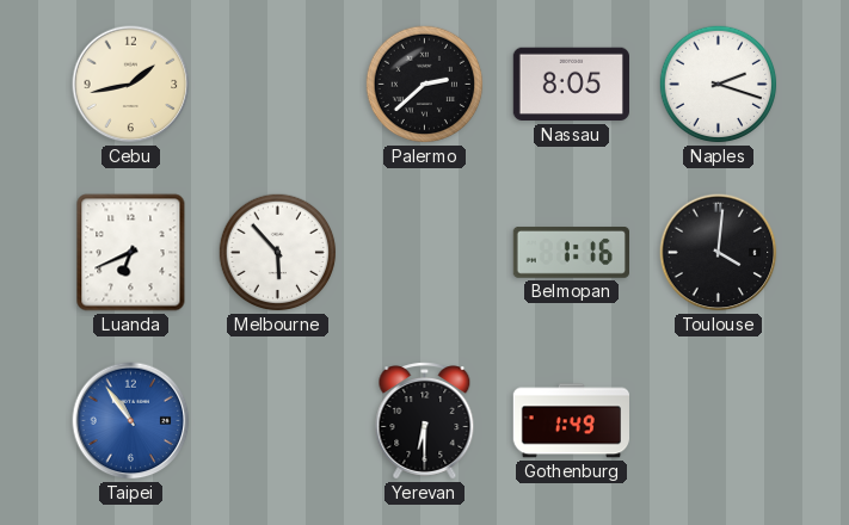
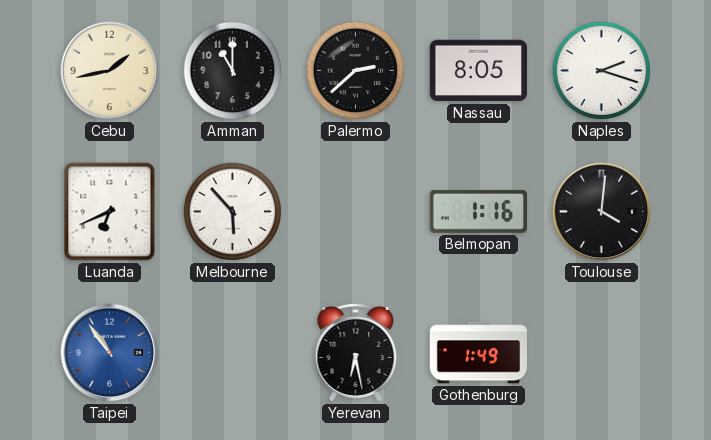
Amman: none -> 11:00
Yerevan: 6:30 -> 6:28
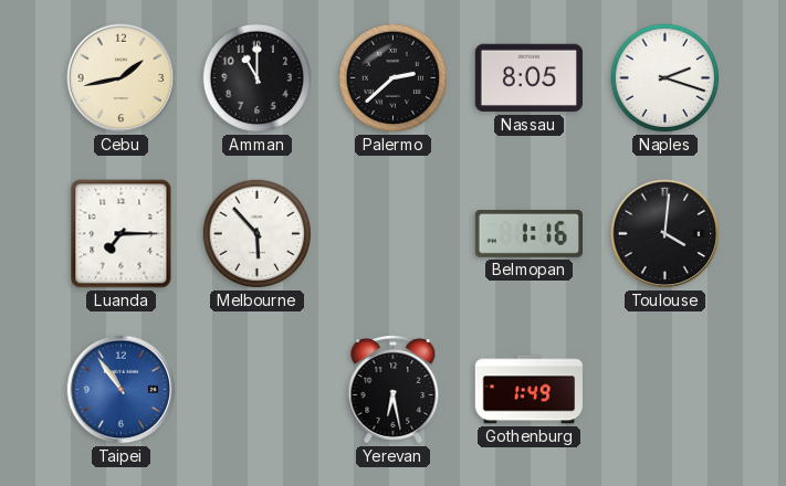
Luanda: 6:41 -> 7:15
